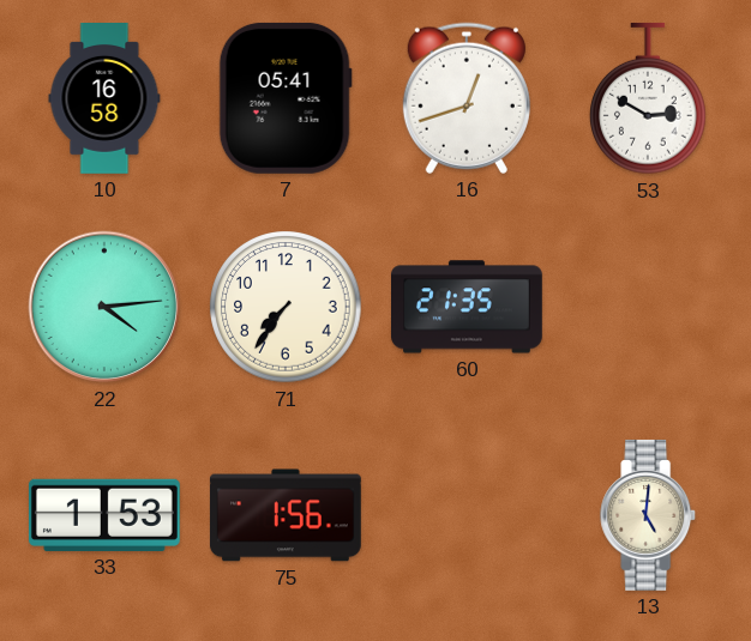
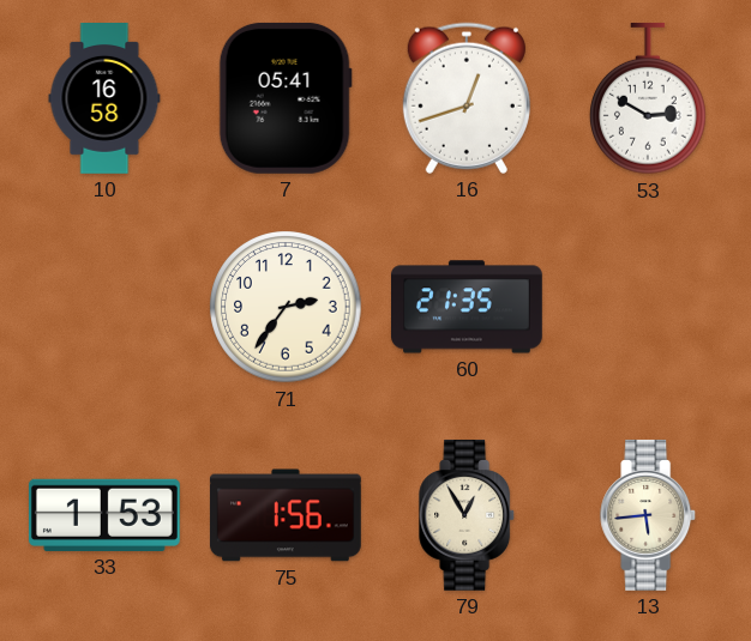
22: 4:14 -> none
71: 7:36 -> 2:36
79: none -> 12:55
13: 5:01 -> 5:44
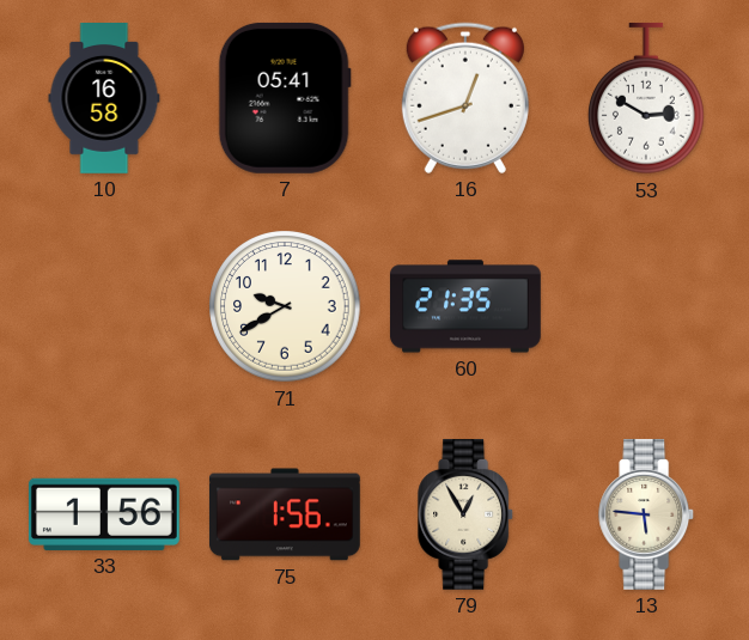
71: 2:36 -> 9:40
33: 1:53 -> 1:56
13: 5:44 -> 5:46
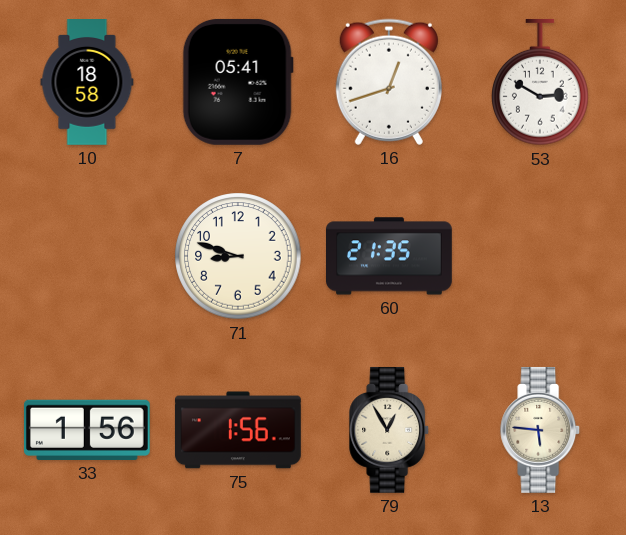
10: 16:58 -> 18:58
71: 9:40 -> 8:48
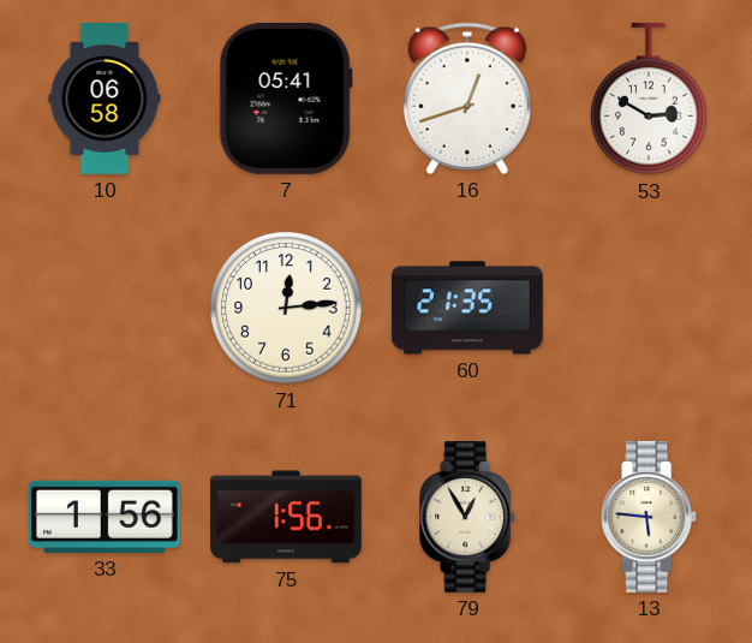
10: 18:58 -> 06:58
71: 8:48 -> 12:14
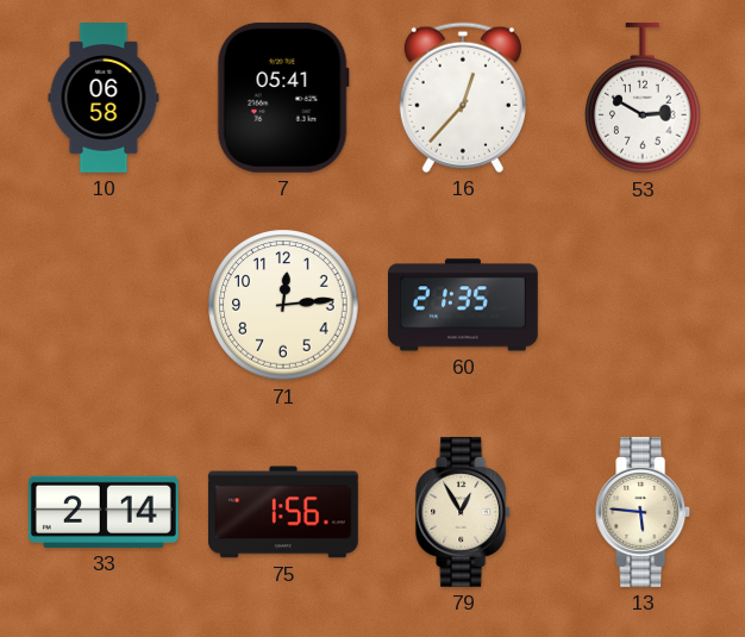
16: 12:42 -> 12:37
33: 1:56 -> 2:14
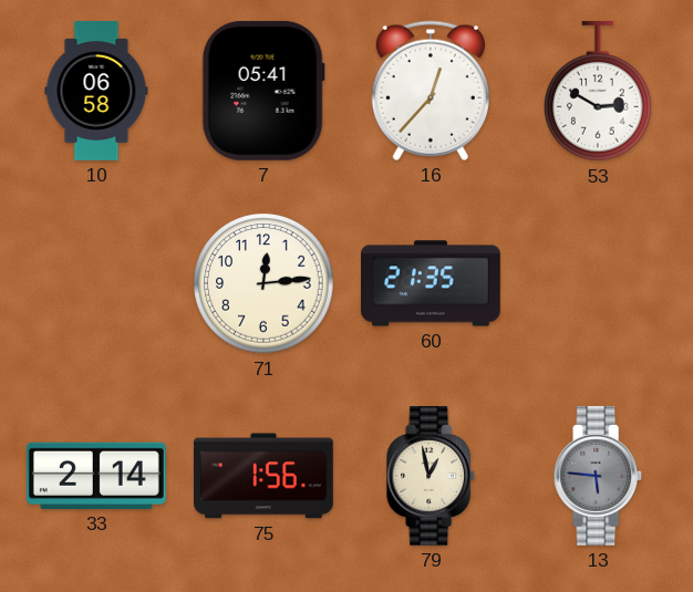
79: 12:55 -> 12:58
13 dial: cream -> grey
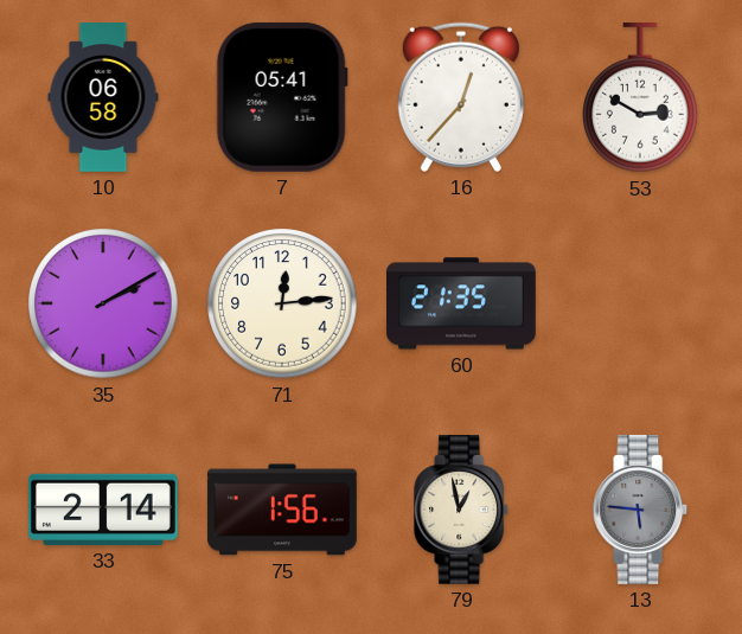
35: none -> 2:10
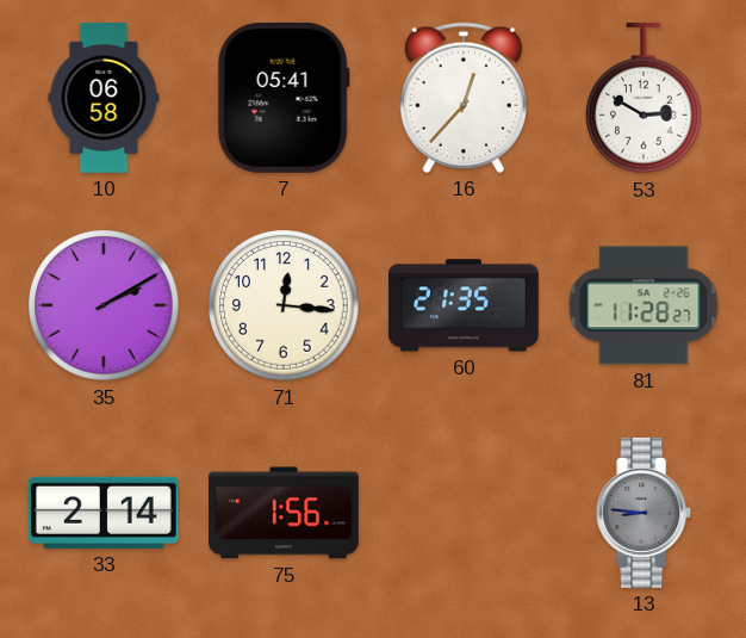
71: 12:14 -> 12:16
81: none -> 11:28
79: 12:58 -> none
13: 5:46 -> 8:46
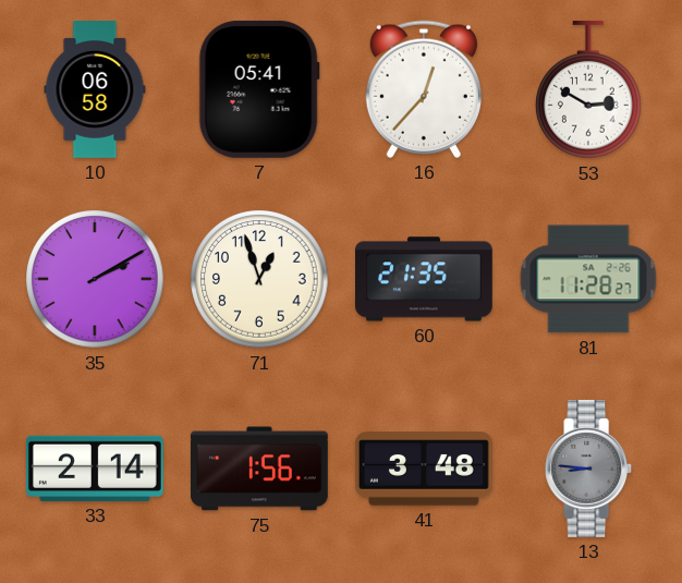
71: 12:16 -> 12:57
41: none -> 3:48
